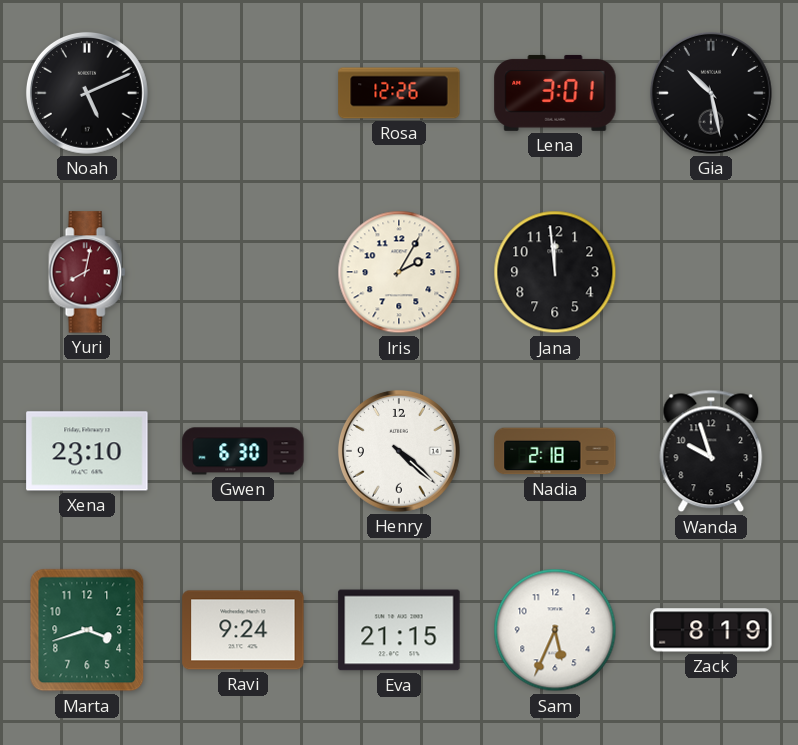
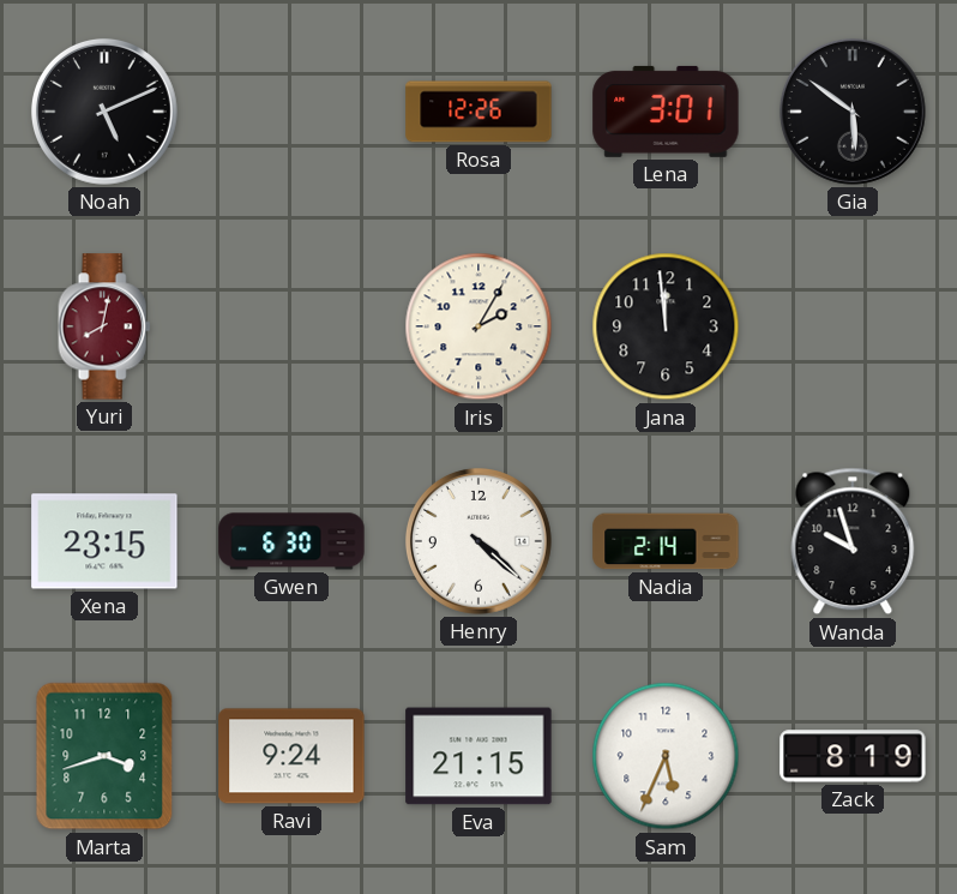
Gia: 10:28 -> 5:51
Xena: 23:10 -> 23:15
Nadia: 2:18 -> 2:14
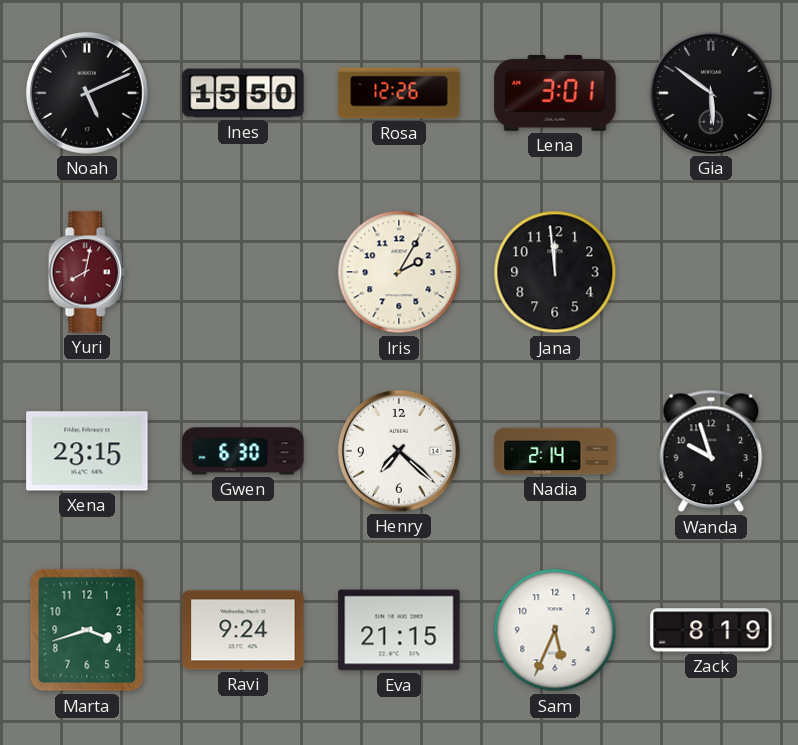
Ines: none -> 15:50
Henry: 4:22 -> 7:22
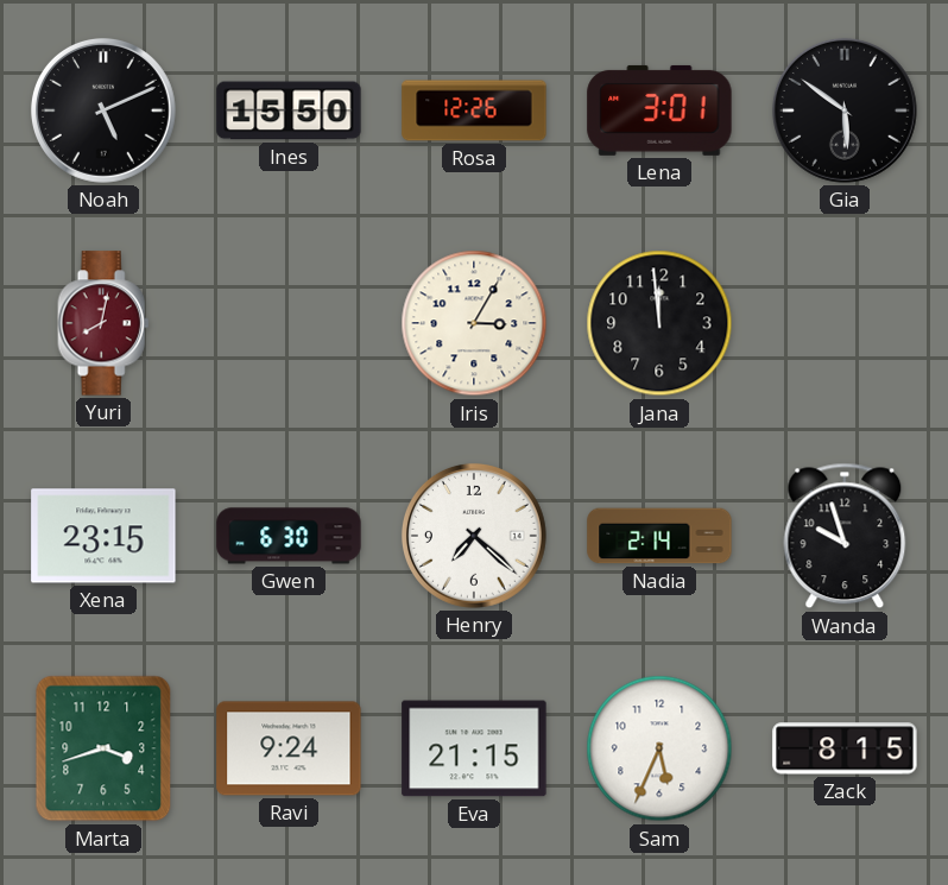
Iris: 2:05 -> 3:05
Zack: 8:19 -> 8:15
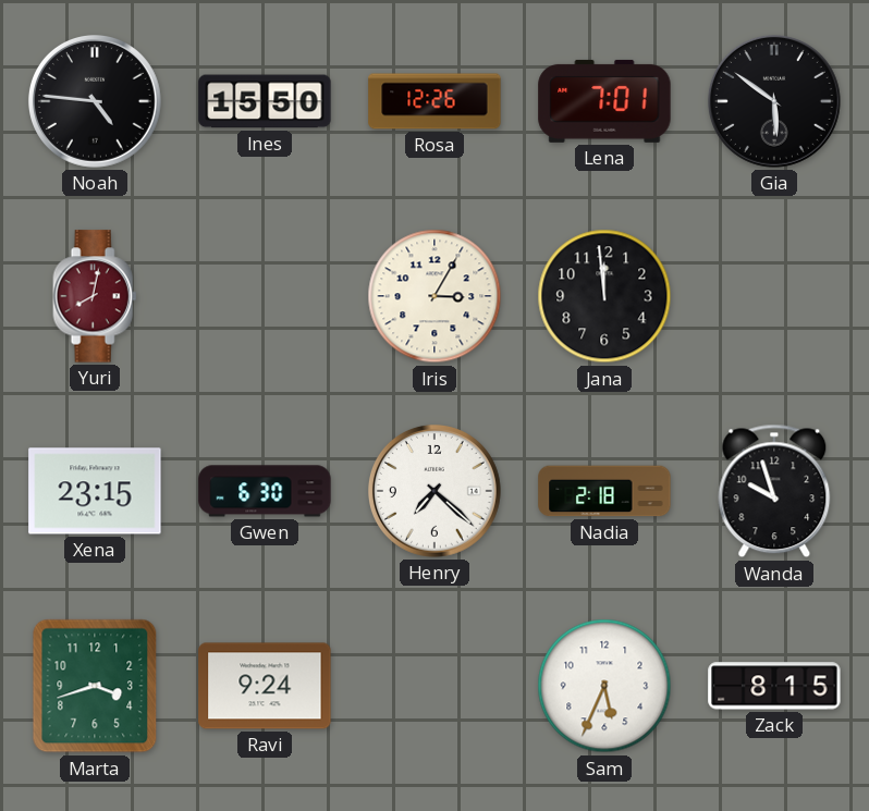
Noah: 5:11 -> 4:46
Lena: 3:01 -> 7:01
Nadia: 2:14 -> 2:18
Eva: 21:15 -> none
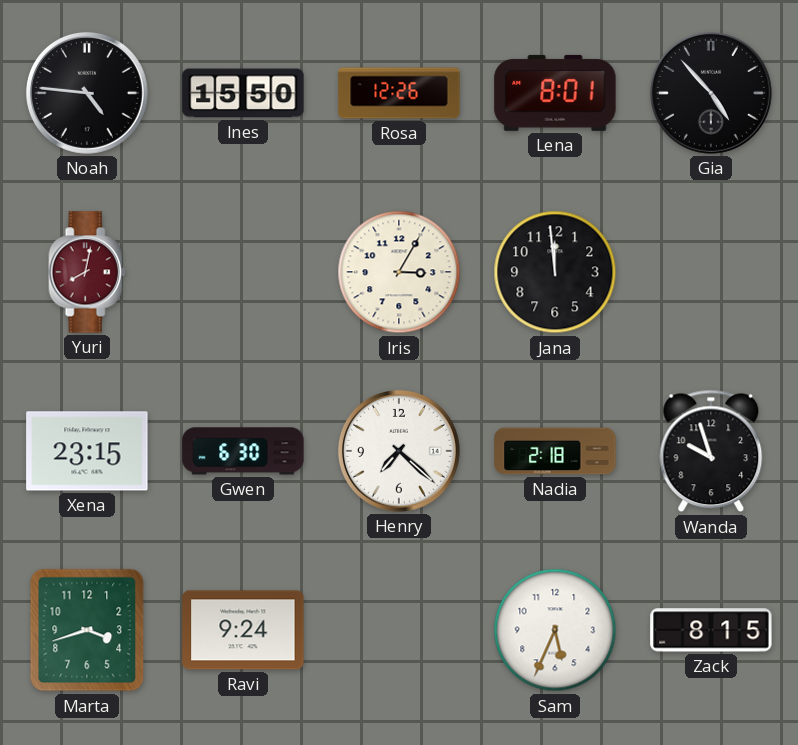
Lena: 7:01 -> 8:01
Gia: 5:51 -> 4:53
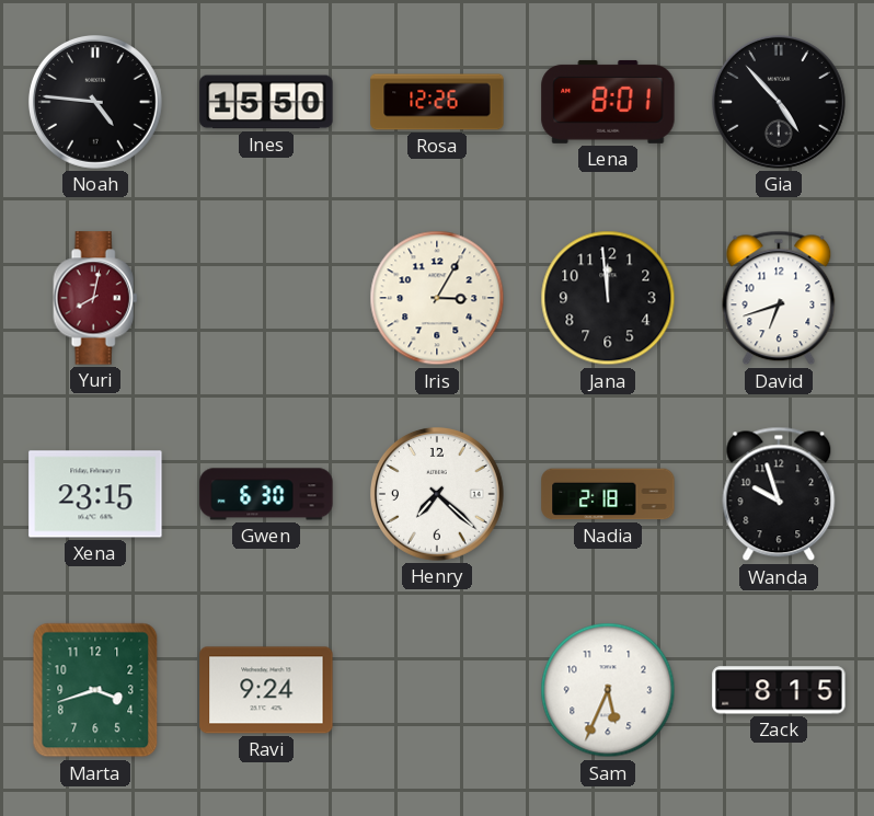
David: none -> 6:42
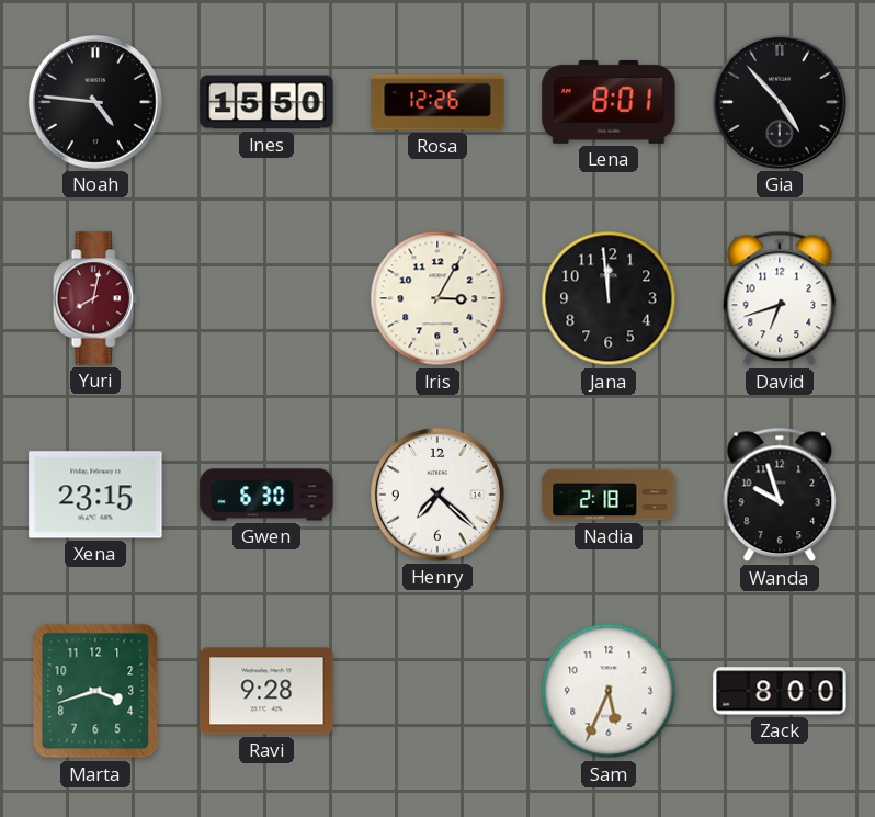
Ravi: 9:24 -> 9:28
Zack: 8:15 -> 8:00
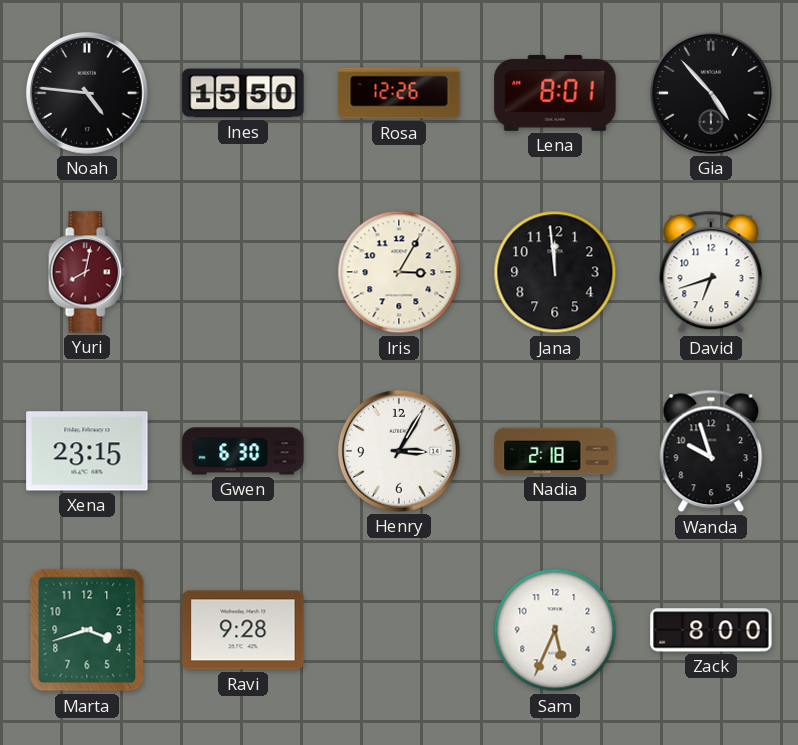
Henry: 7:22 -> 3:05
